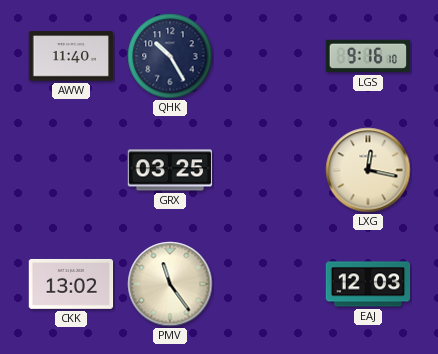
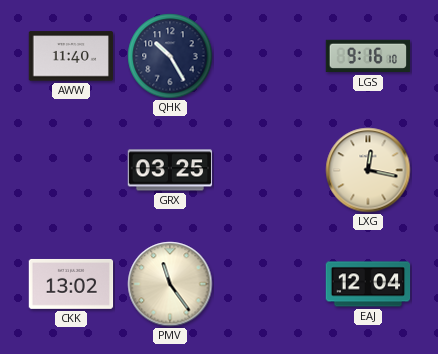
EAJ: 12:03 -> 12:04
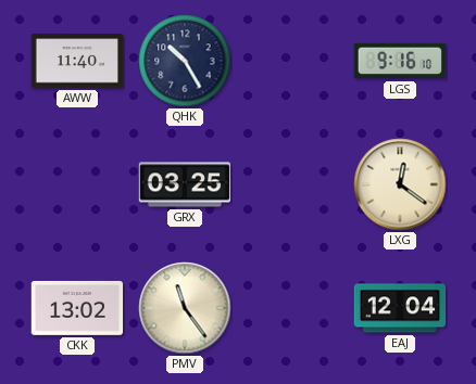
LXG: 12:17 -> 12:21
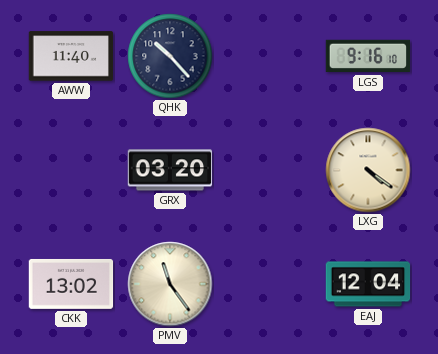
QHK: 10:25 -> 10:23
GRX: 03:25 -> 03:20
LXG: 12:21 -> 4:21
